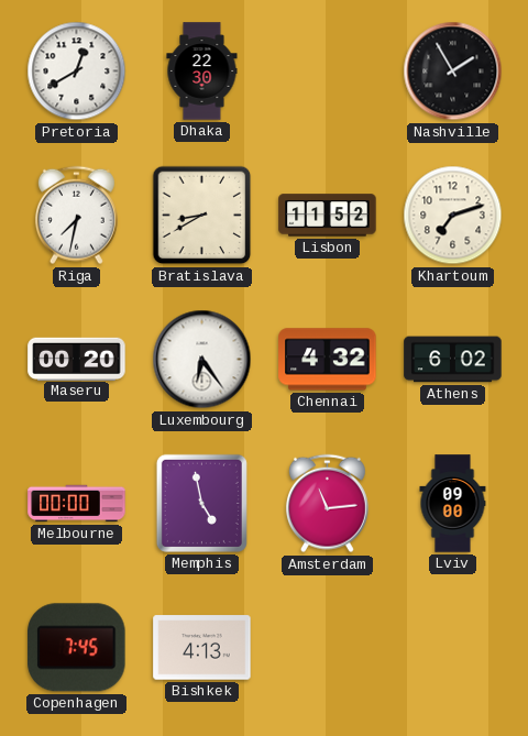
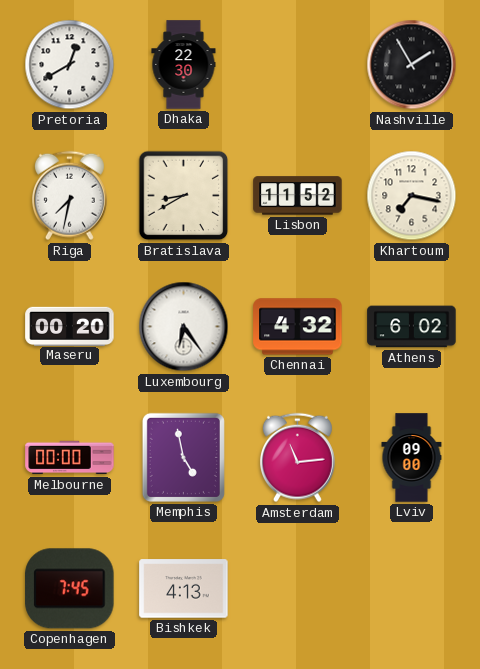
Khartoum: 7:12 -> 7:17
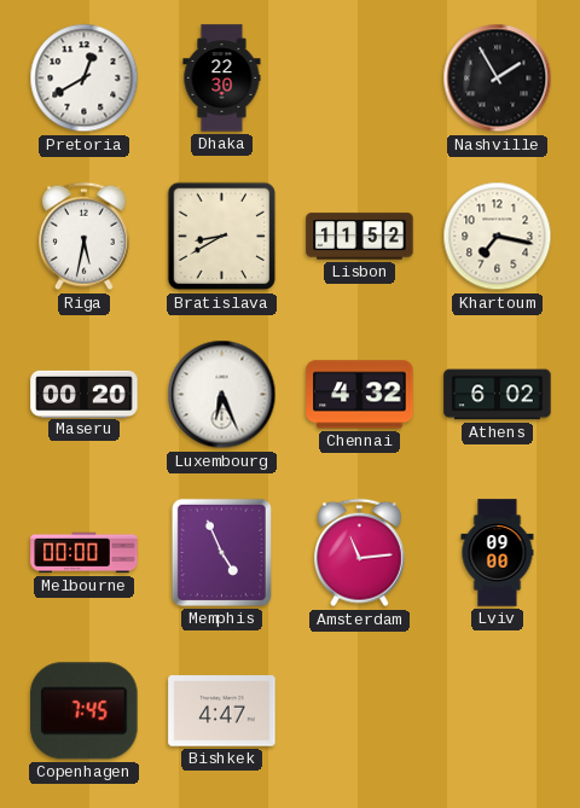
Riga: 7:32 -> 5:32
Luxembourg: 6:24 -> 6:26
Memphis: 4:58 -> 4:56
Bishkek: 4:13 -> 4:47
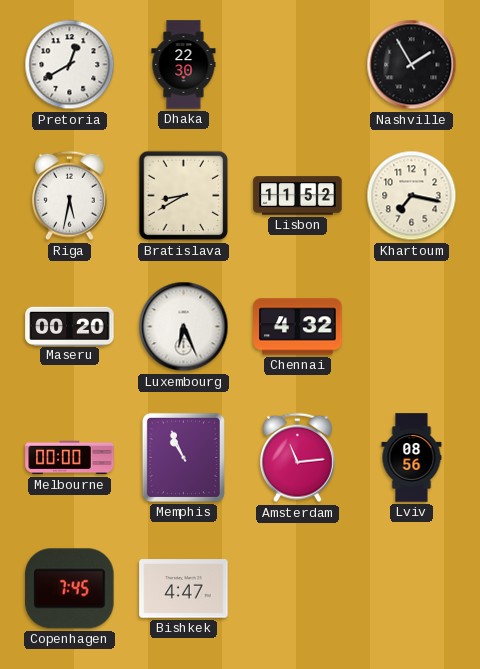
Athens: 6:02 -> none
Memphis: 4:56 -> 10:56
Lviv: 09:00 -> 08:56
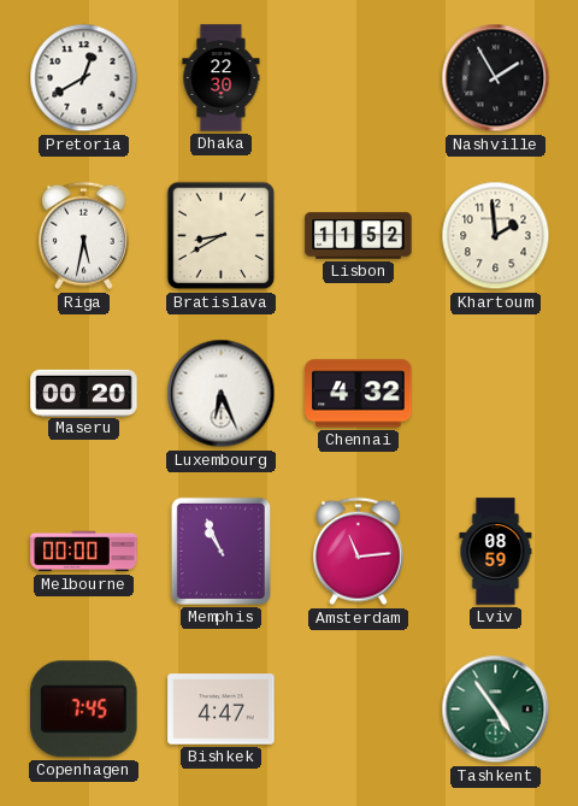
Khartoum: 7:17 -> 1:59
Lviv: 08:56 -> 08:59
Tashkent: none -> 4:54
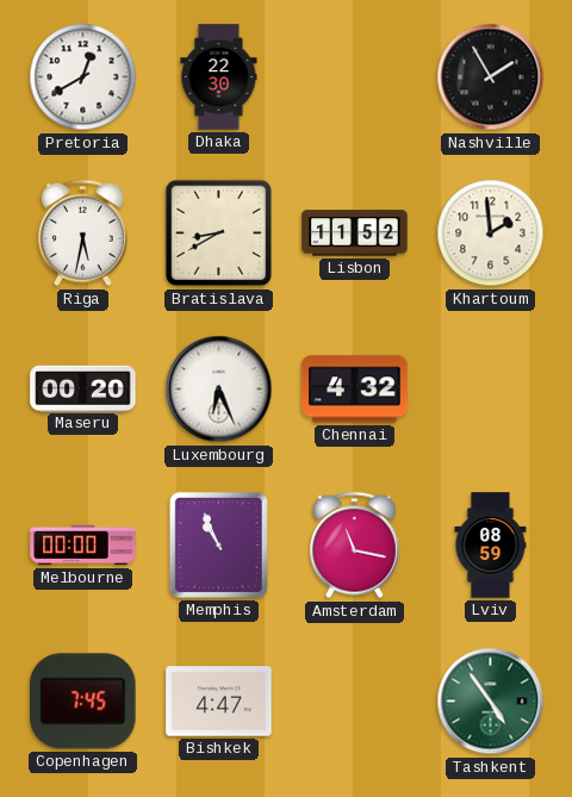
Amsterdam: 11:14 -> 11:17
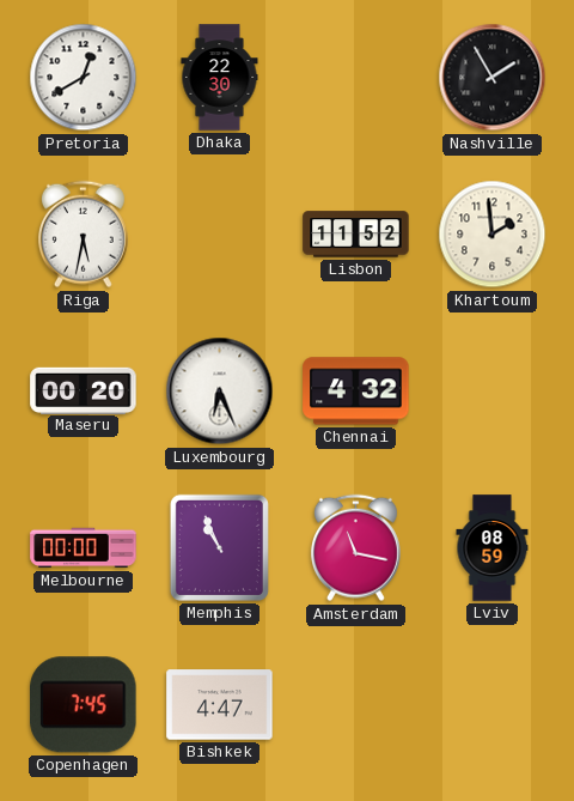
Bratislava: 8:40 -> none
Tashkent: 4:54 -> none
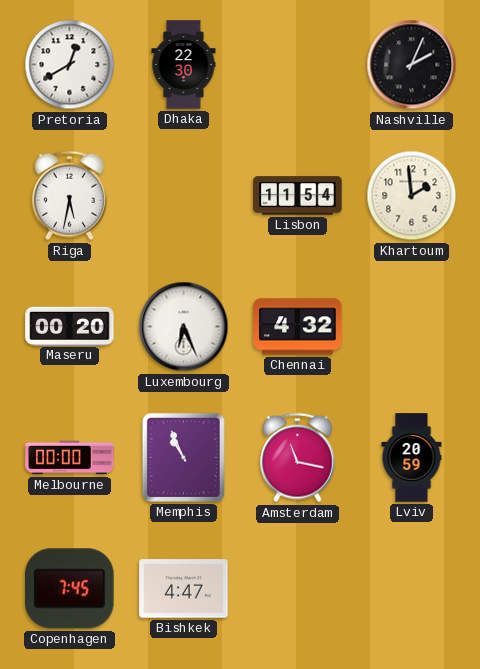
Nashville: 1:55 -> 2:04
Lisbon: 11:52 -> 11:54
Lviv: 08:59 -> 20:59
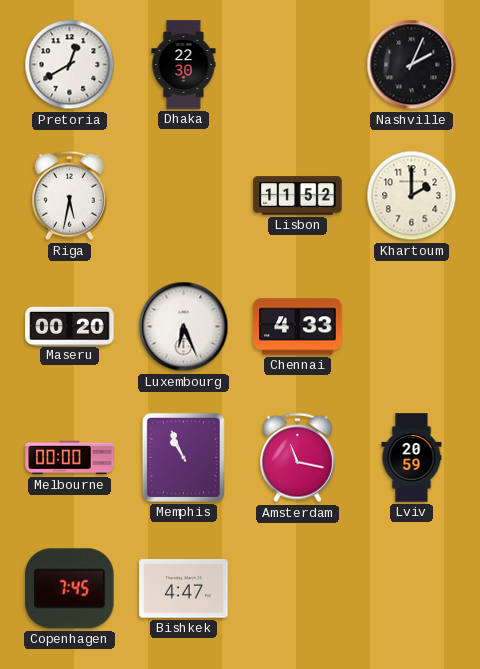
Lisbon: 11:54 -> 11:52
Khartoum: 1:59 -> 2:00
Chennai: 4:32 -> 4:33
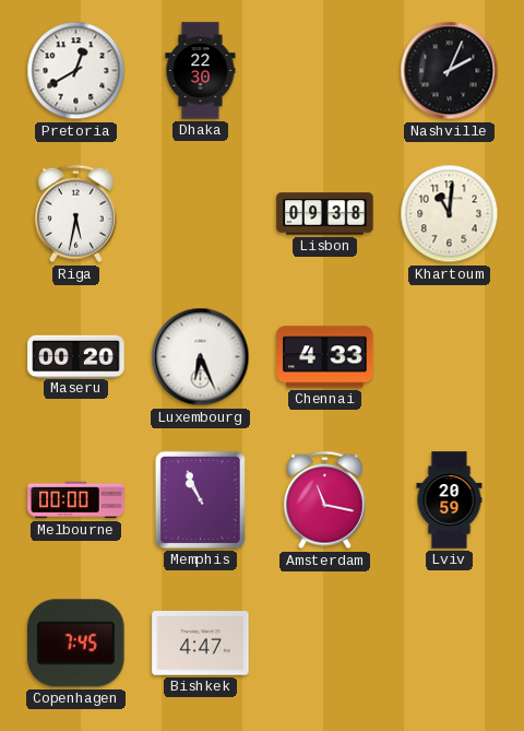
Lisbon: 11:52 -> 09:38
Khartoum: 2:00 -> 11:01
